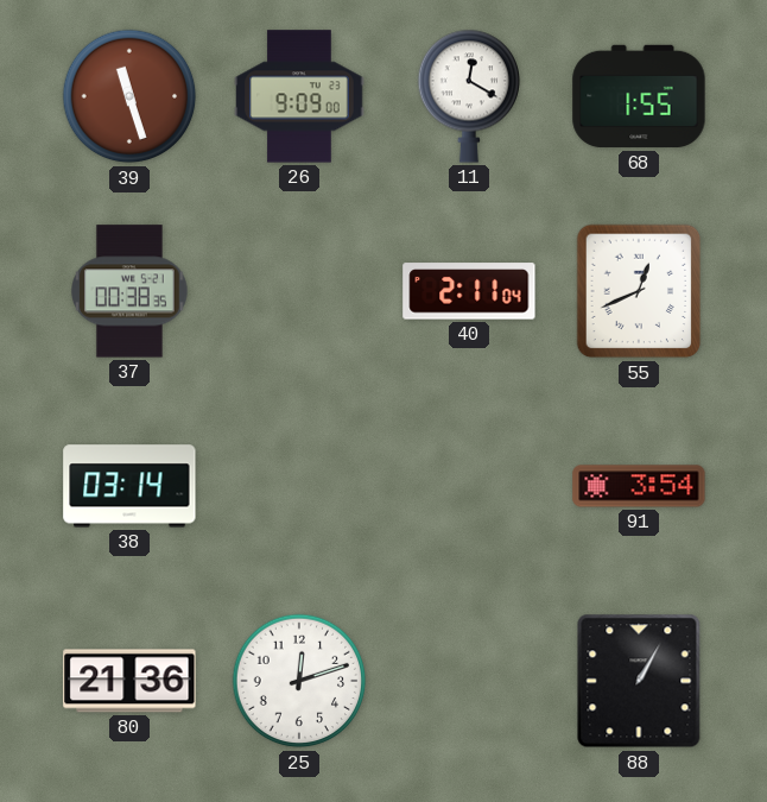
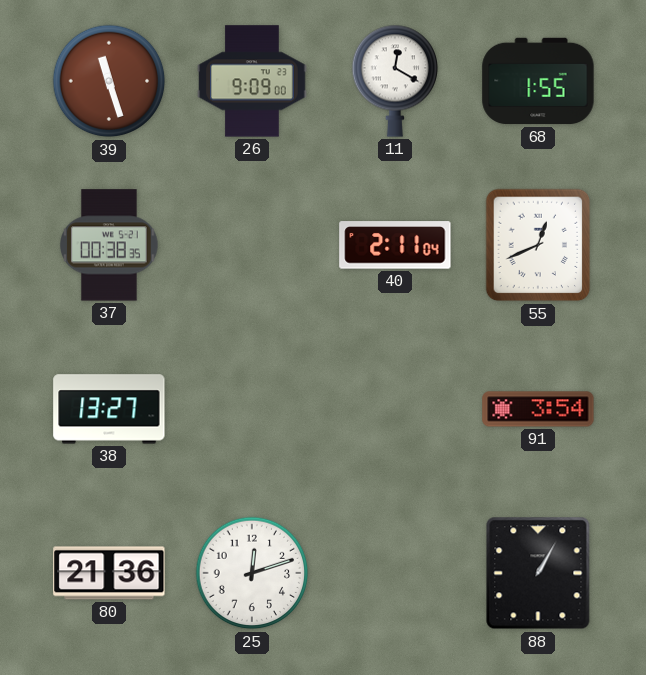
38: 03:14 -> 13:27
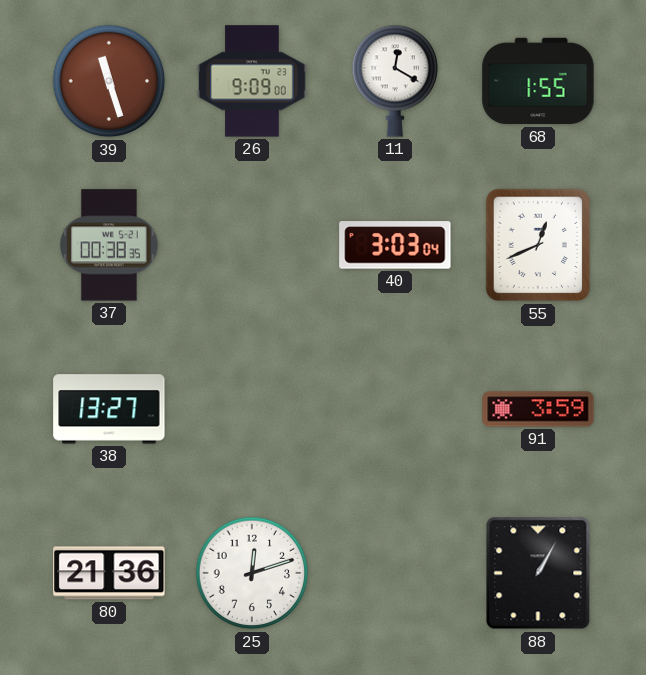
40: 2:11 -> 3:03
91: 3:54 -> 3:59
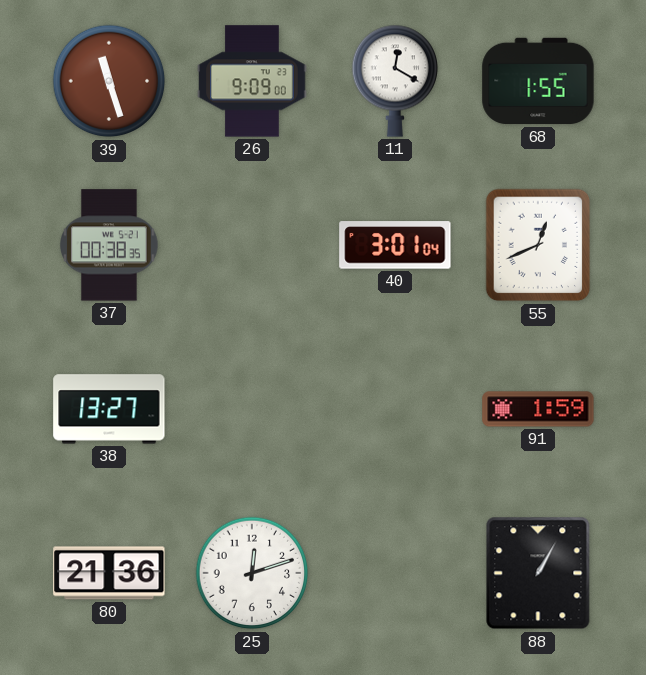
40: 3:03 -> 3:01
91: 3:59 -> 1:59
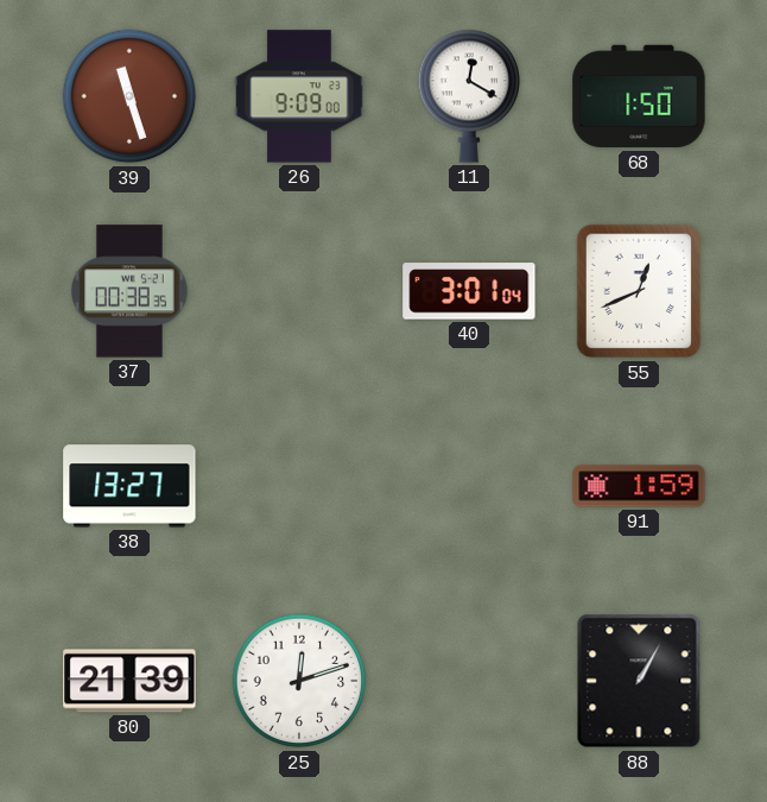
68: 1:55 -> 1:50
80: 21:36 -> 21:39
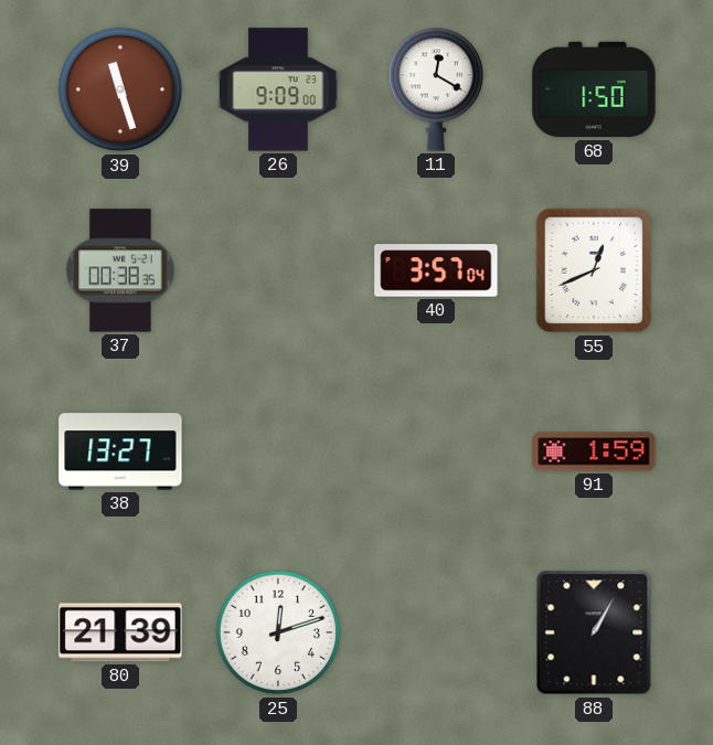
40: 3:01 -> 3:57
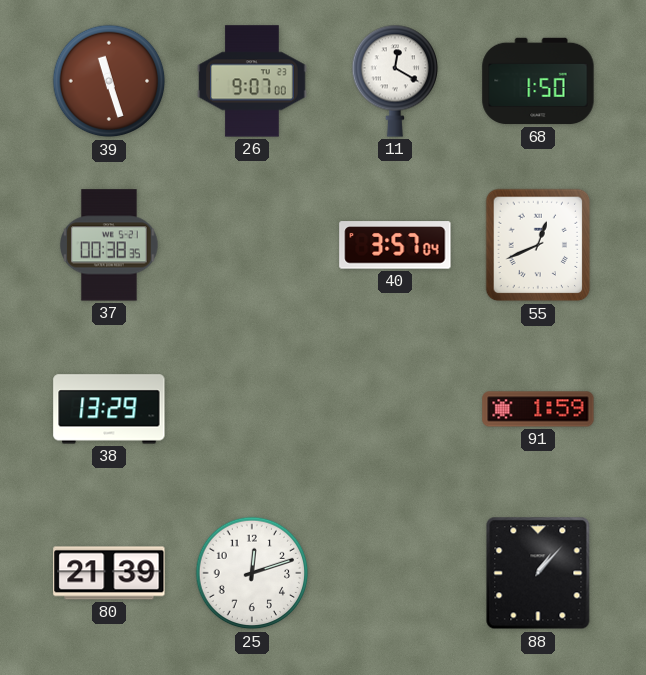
26: 9:09 -> 9:07
38: 13:27 -> 13:29
88: 1:05 -> 1:07
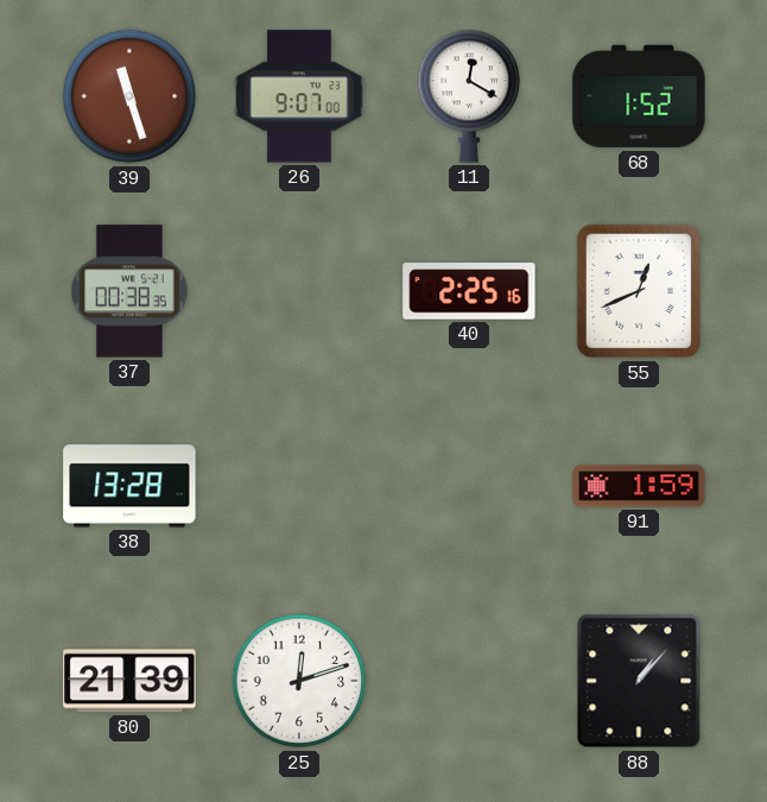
68: 1:50 -> 1:52
40: 3:57 -> 2:25
38: 13:29 -> 13:28
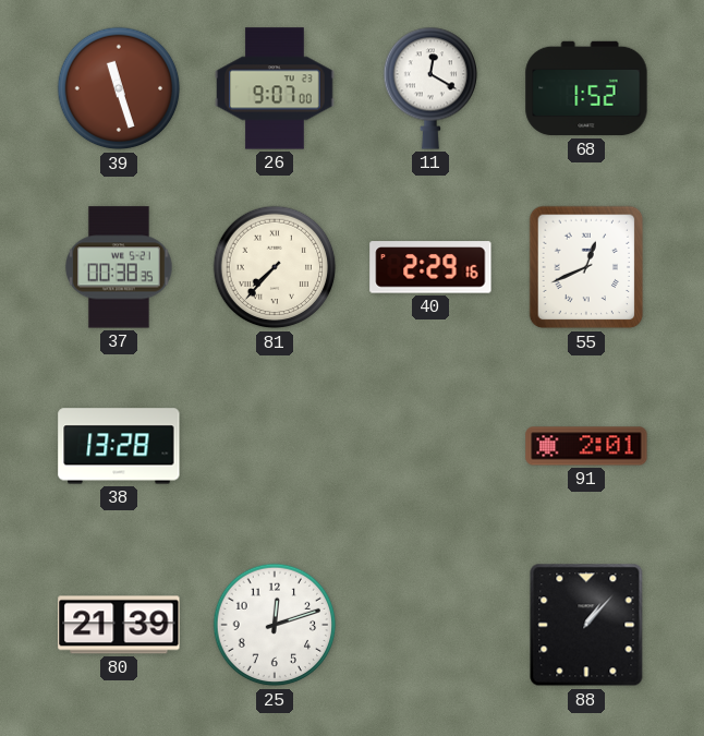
81: none -> 7:37
40: 2:25 -> 2:29
91: 1:59 -> 2:01
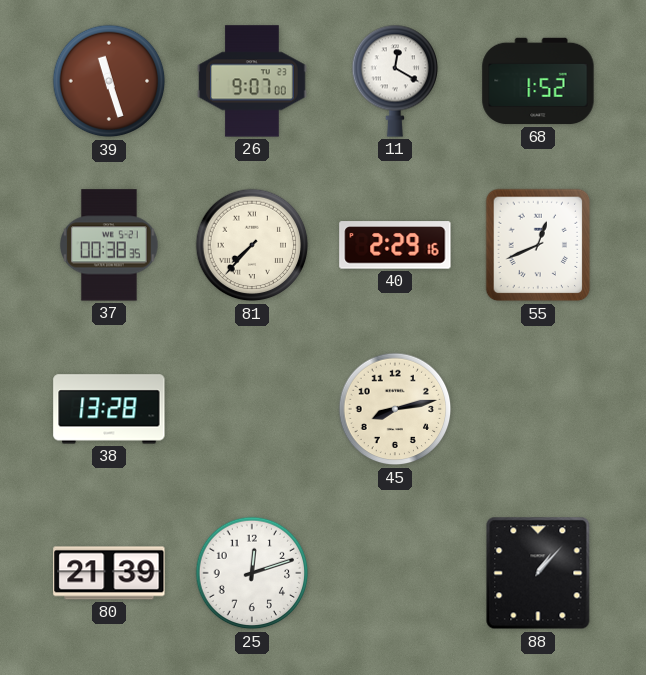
45: none -> 8:13
91: 2:01 -> none
